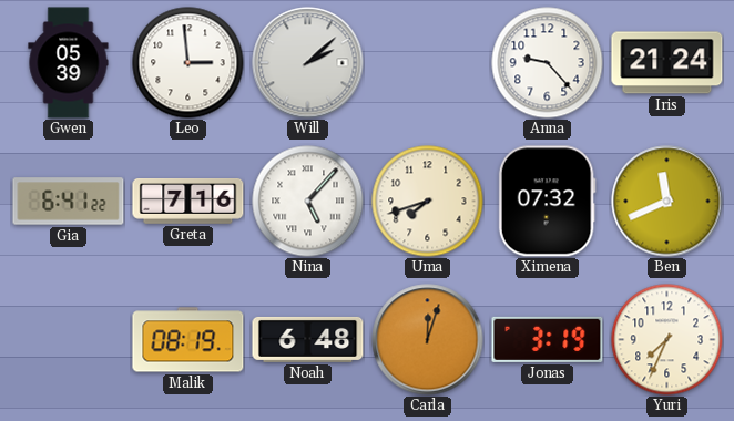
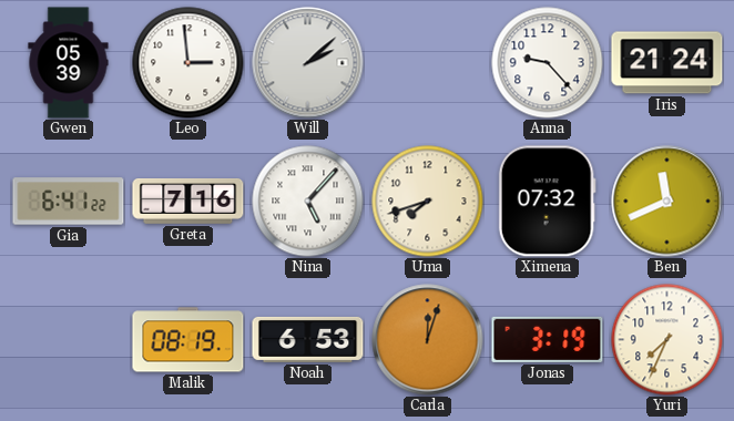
Noah: 6:48 -> 6:53
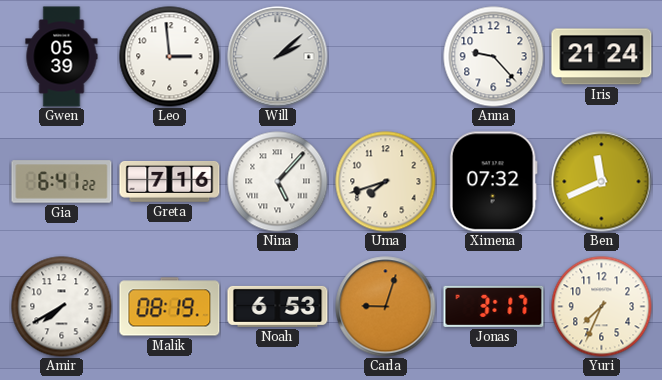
Amir: none -> 7:40
Carla: 12:03 -> 9:03
Jonas: 3:19 -> 3:17
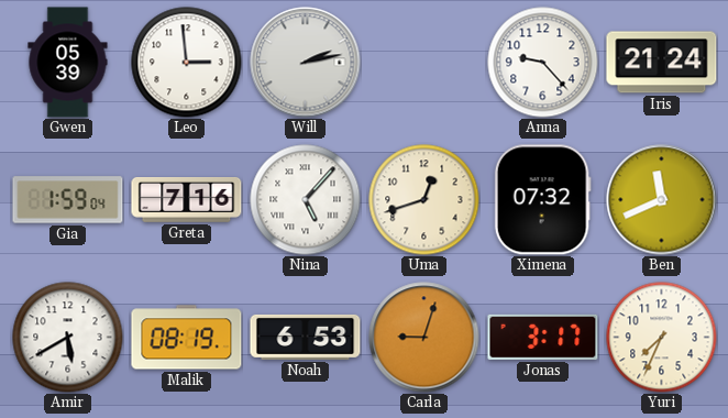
Will: 2:08 -> 2:13
Gia: 6:41 -> 1:59
Uma: 7:42 -> 12:42
Amir: 7:40 -> 5:40
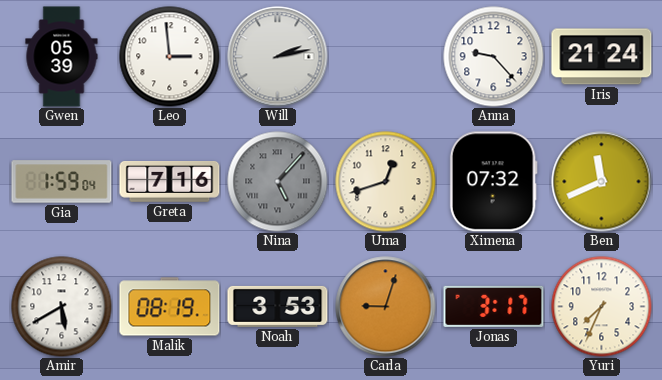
Nina dial: white -> grey
Noah: 6:53 -> 3:53
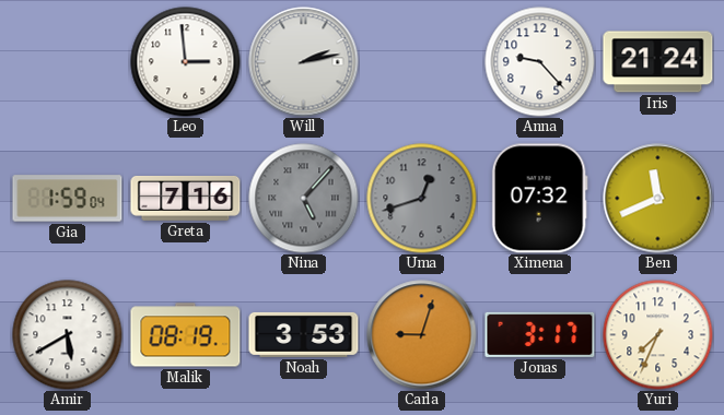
Gwen: 05:39 -> none
Uma dial: cream -> grey
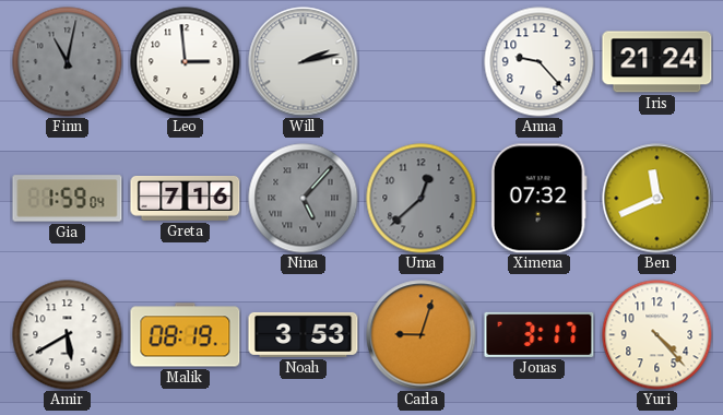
Finn: none -> 11:02
Uma: 12:42 -> 12:38
Yuri: 7:34 -> 4:23
